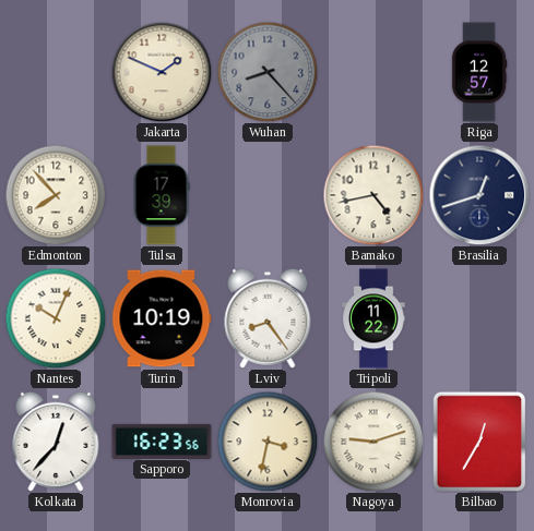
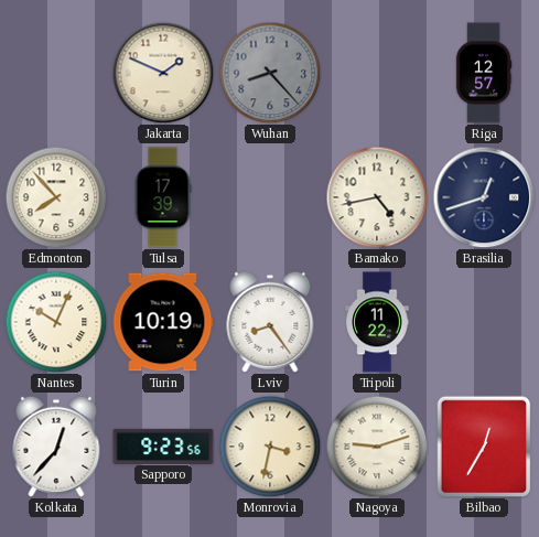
Sapporo: 16:23 -> 9:23
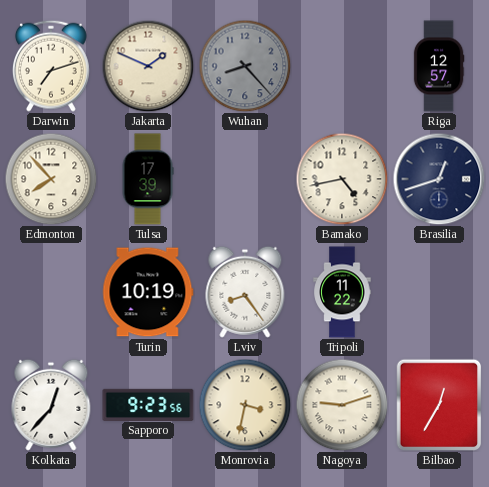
Darwin: none -> 7:12
Nantes: 10:04 -> none
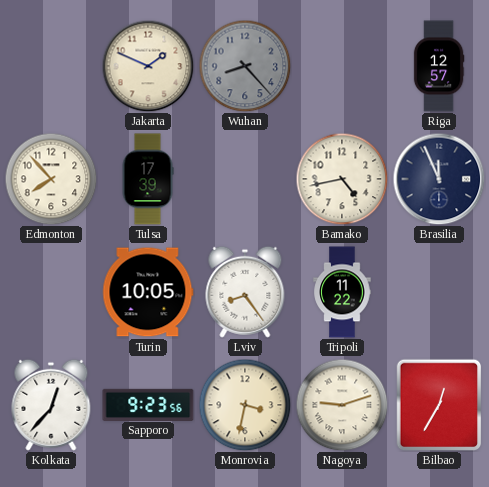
Darwin: 7:12 -> none
Brasilia: 12:42 -> 11:56
Turin: 10:19 -> 10:05
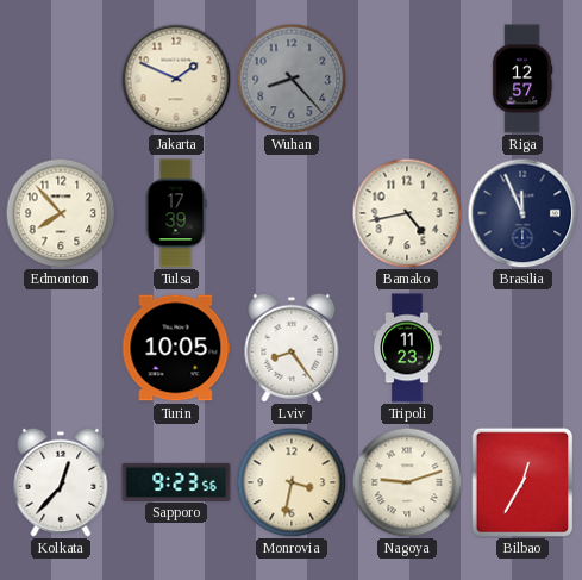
Tripoli: 11:22 -> 11:23
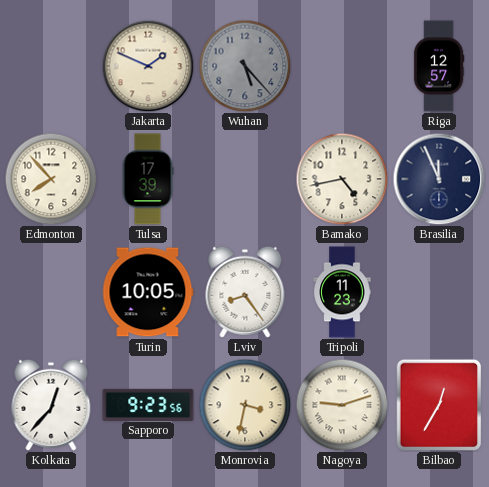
Wuhan: 8:23 -> 5:23
